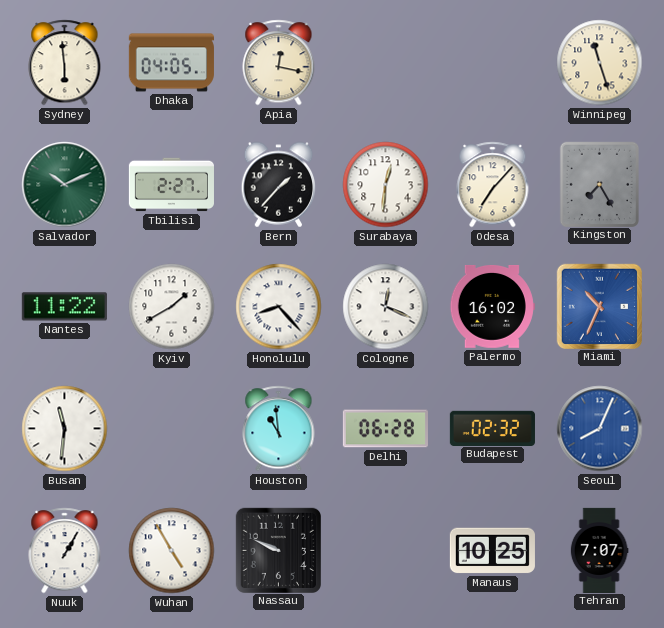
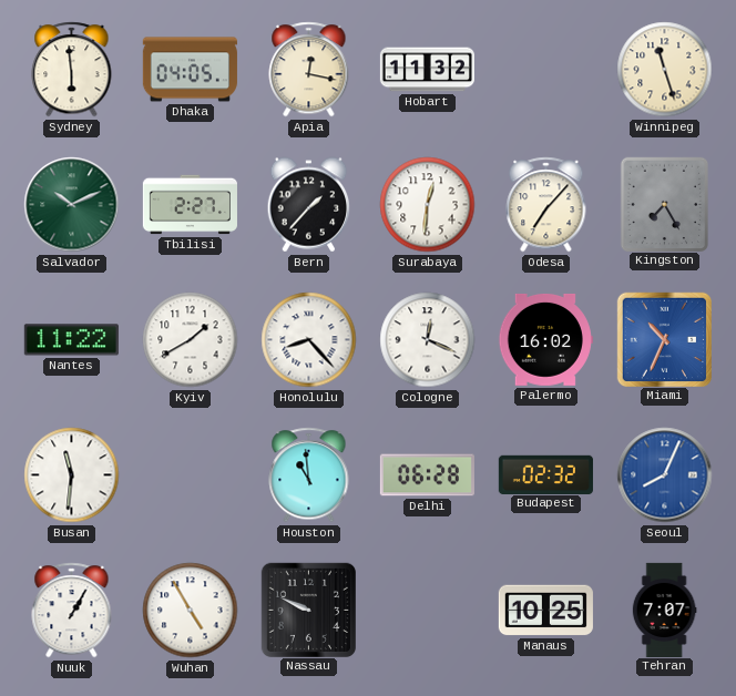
Hobart: none -> 11:32
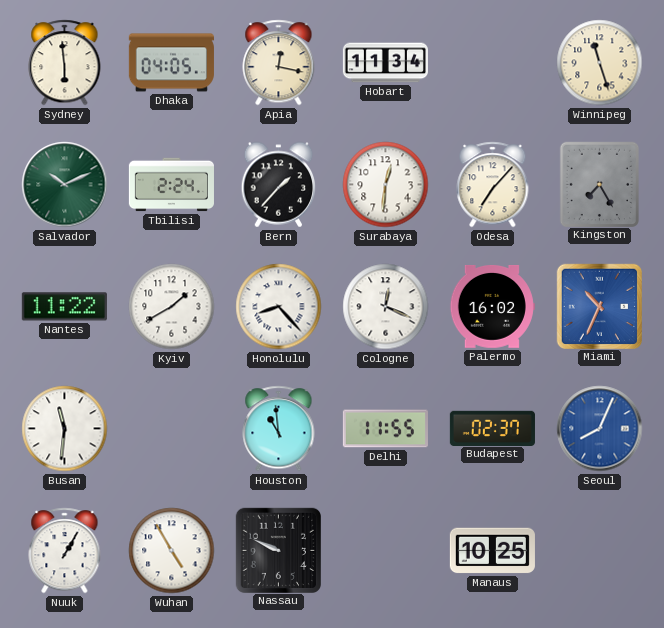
Hobart: 11:32 -> 11:34
Tbilisi: 2:27 -> 2:24
Delhi: 06:28 -> 11:55
Budapest: 02:32 -> 02:37
Tehran: 7:07 -> none
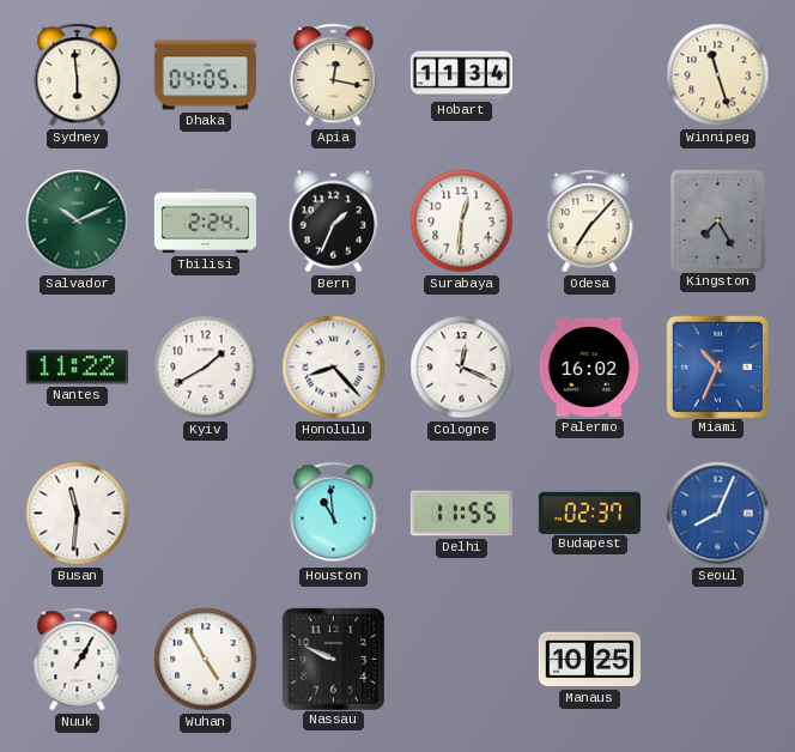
Bern: 1:37 -> 1:34
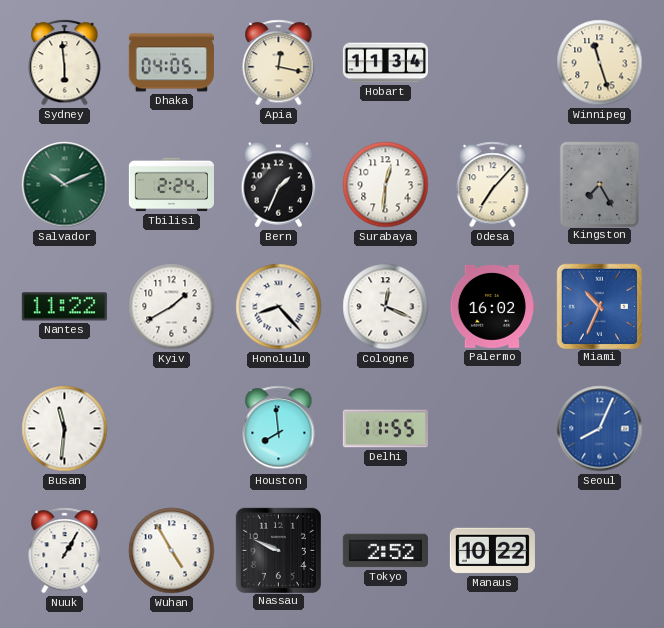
Houston: 10:59 -> 7:59
Budapest: 02:37 -> none
Tokyo: none -> 2:52
Manaus: 10:25 -> 10:22
